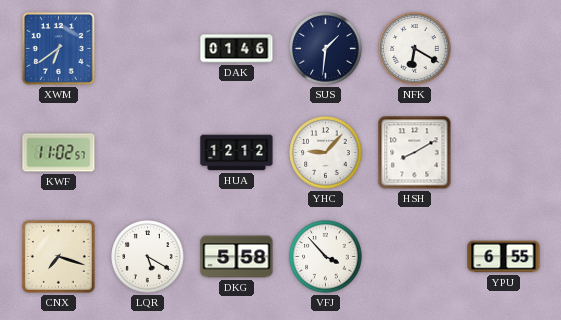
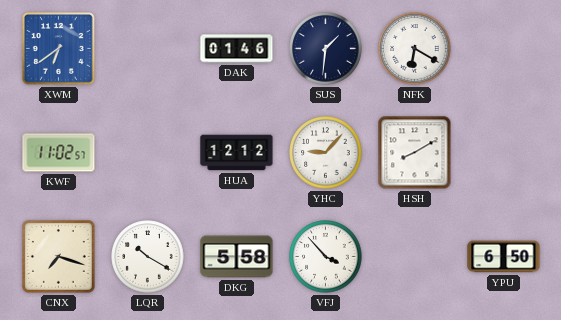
LQR: 5:20 -> 10:20
YPU: 6:55 -> 6:50
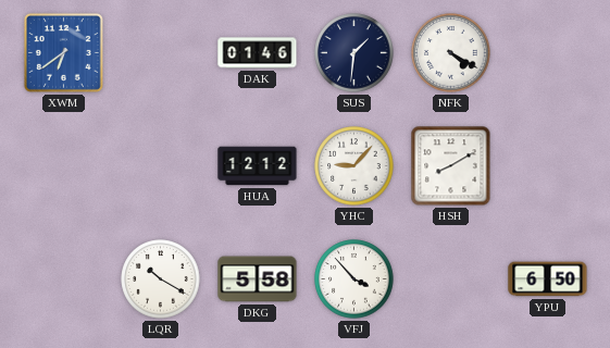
NFK: 6:20 -> 4:20
KWF: 11:02 -> none
CNX: 7:18 -> none
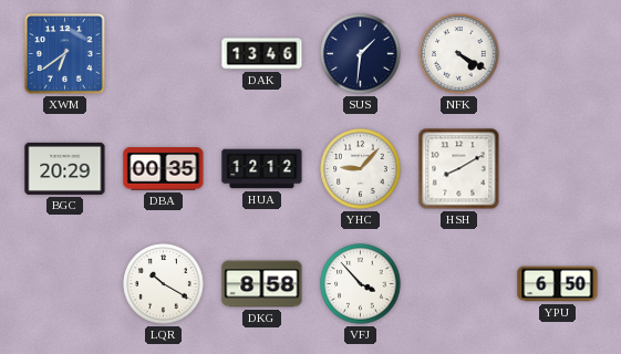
DAK: 01:46 -> 13:46
BGC: none -> 20:29
DBA: none -> 00:35
DKG: 5:58 -> 8:58
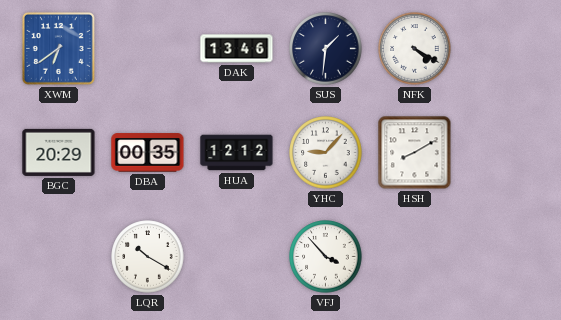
DKG: 8:58 -> none
YPU: 6:50 -> none
